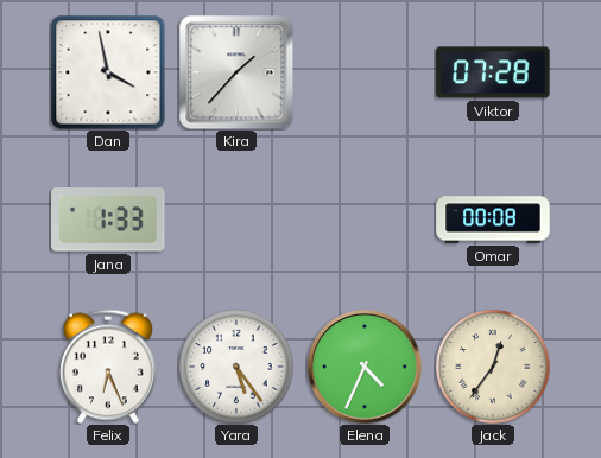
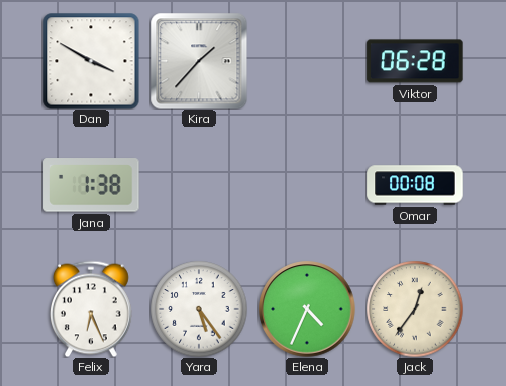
Dan: 3:58 -> 3:50
Viktor: 07:28 -> 06:28
Jana: 1:33 -> 1:38
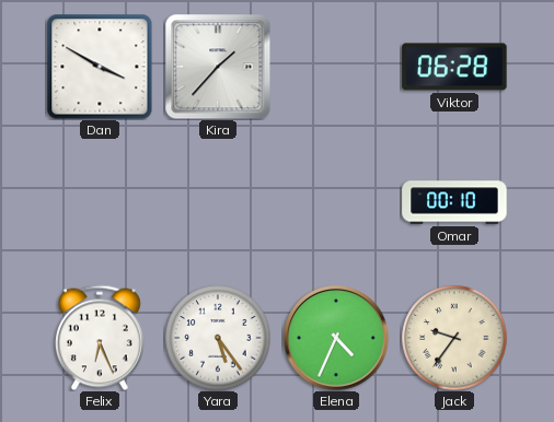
Jana: 1:38 -> none
Omar: 00:08 -> 00:10
Jack: 12:36 -> 9:36
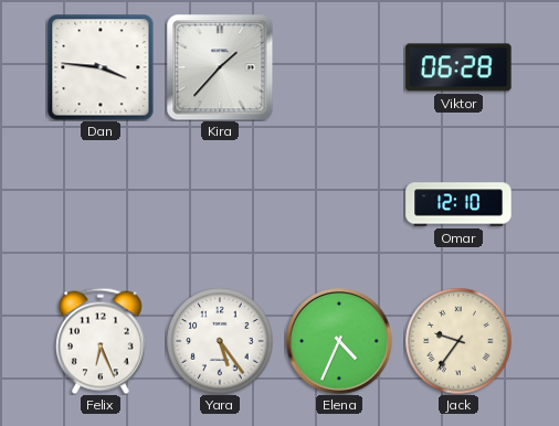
Dan: 3:50 -> 3:46
Omar: 00:10 -> 12:10
